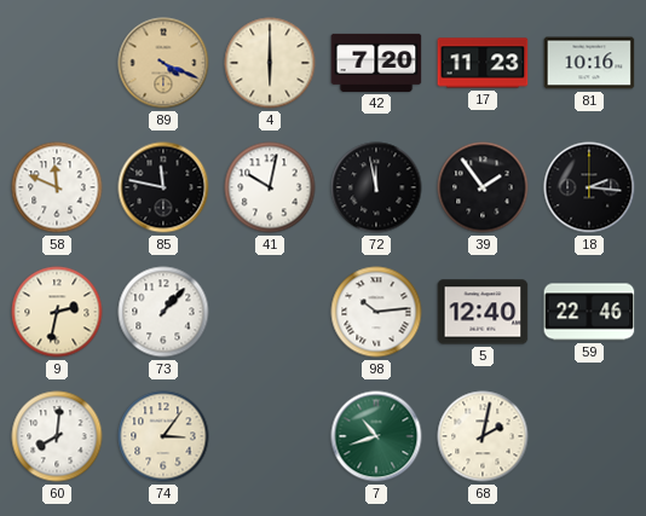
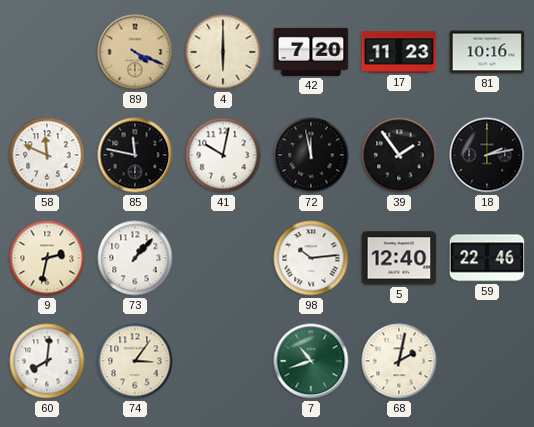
18: 2:16 -> 2:13
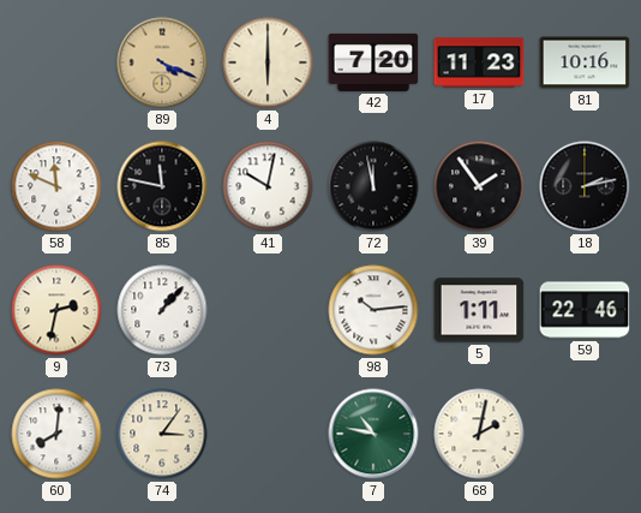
5: 12:40 -> 1:11
7: 10:42 -> 10:47
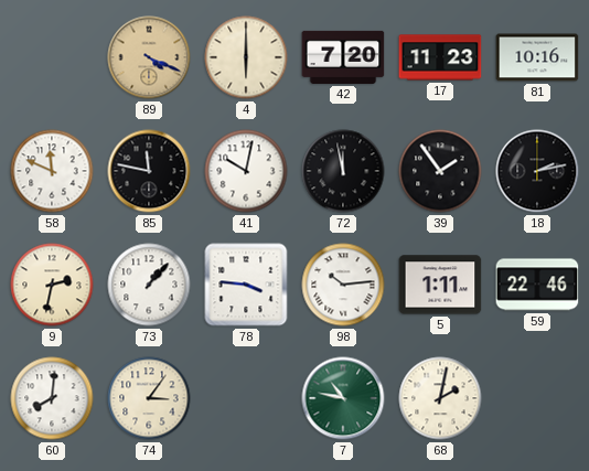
78: none -> 3:46
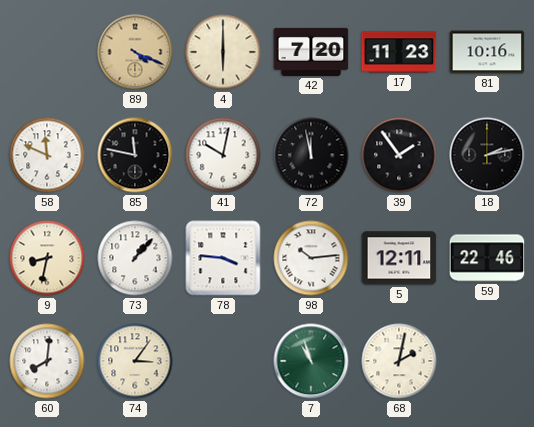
9: 2:32 -> 8:32
5: 1:11 -> 12:11
7: 10:47 -> 10:57
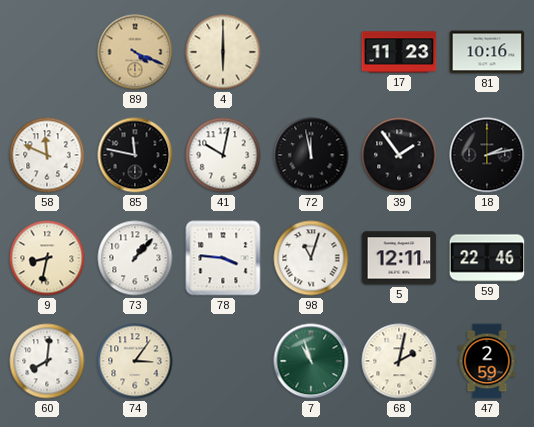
42: 7:20 -> none
98: 10:14 -> 11:03
47: none -> 2:59
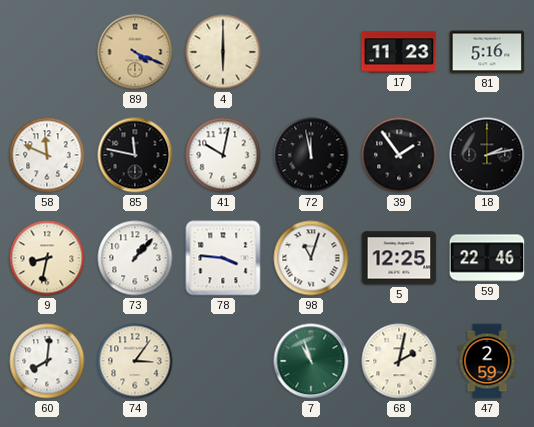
81: 10:16 -> 5:16
5: 12:11 -> 12:25
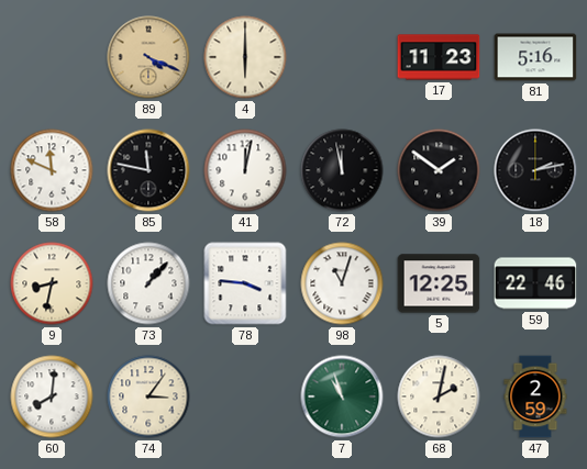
41: 10:02 -> 12:02
39: 1:54 -> 1:51
